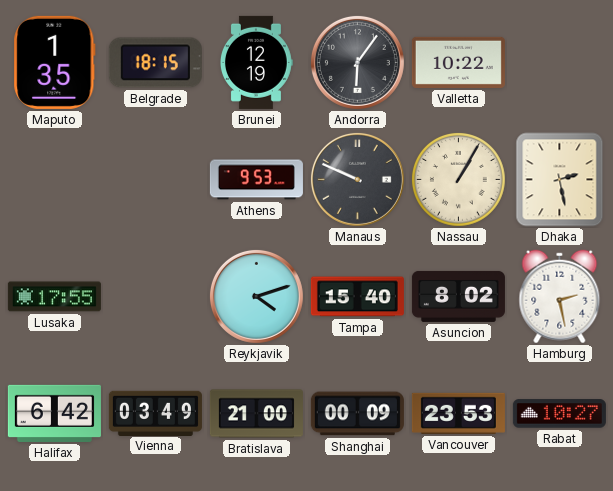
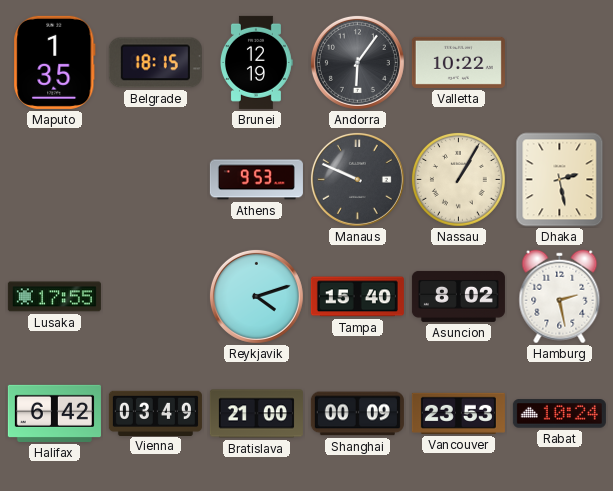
Rabat: 10:27 -> 10:24
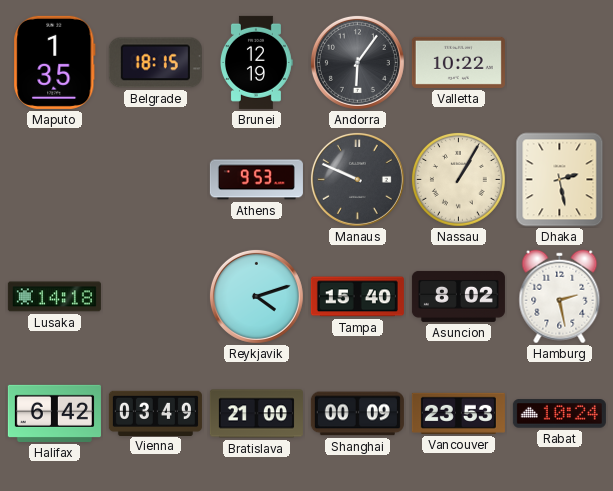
Lusaka: 17:55 -> 14:18
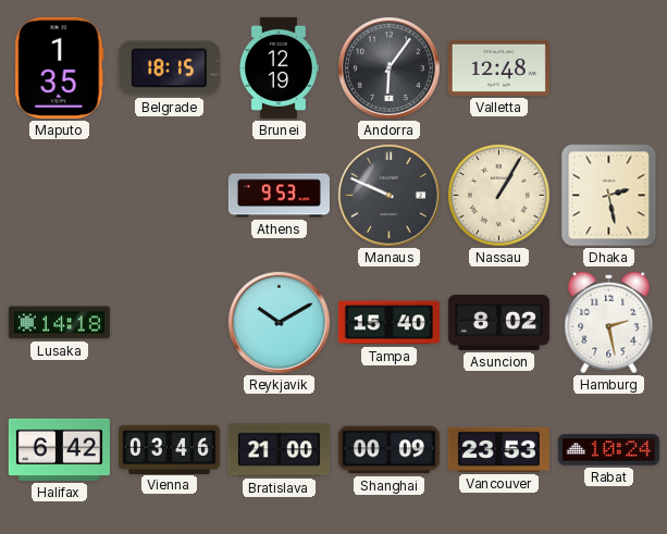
Valletta: 10:22 -> 12:48
Reykjavik: 4:12 -> 10:10
Vienna: 03:49 -> 03:46
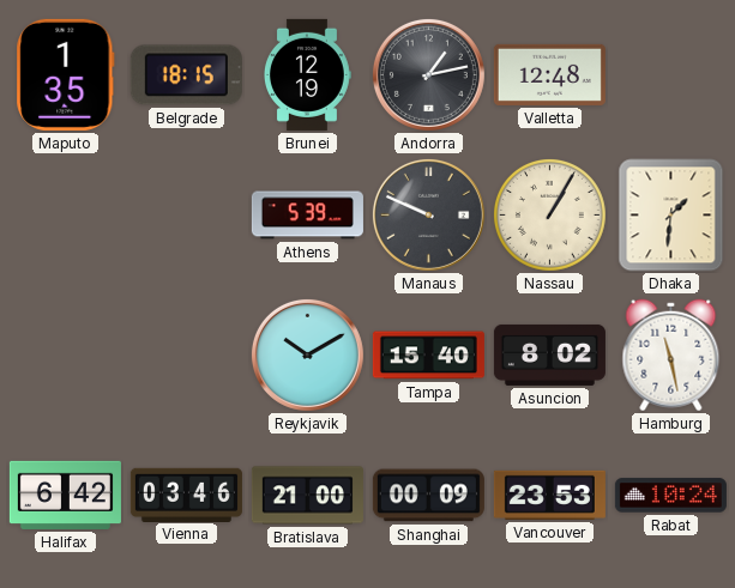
Andorra: 6:06 -> 1:13
Athens: 9:53 -> 5:39
Dhaka: 2:28 -> 1:31
Lusaka: 14:18 -> none
Hamburg: 2:28 -> 11:28
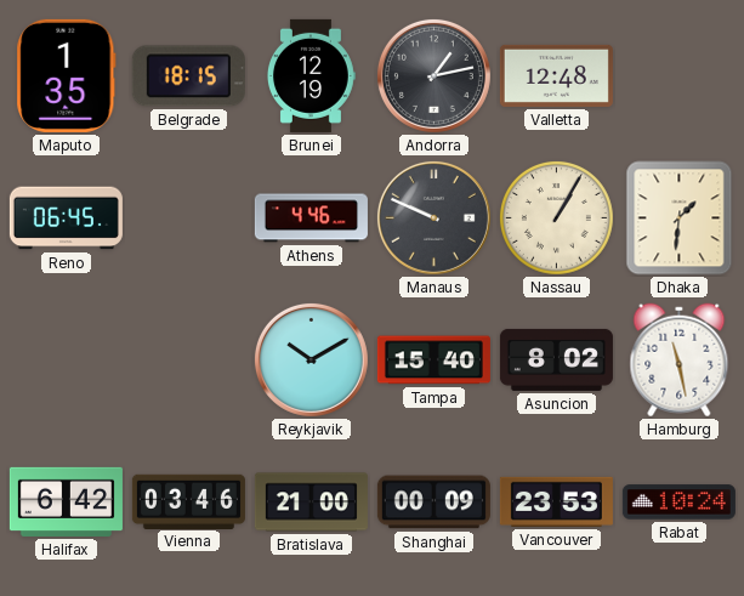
Reno: none -> 06:45
Athens: 5:39 -> 4:46
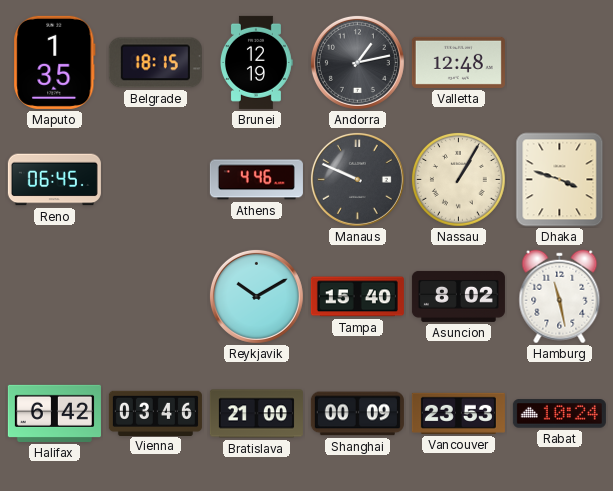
Dhaka: 1:31 -> 3:48
